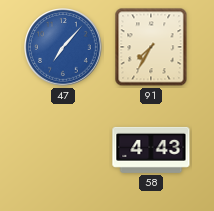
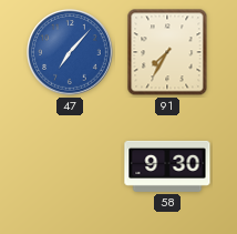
58: 4:43 -> 9:30
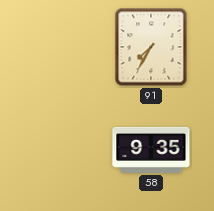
47: 7:07 -> none
58: 9:30 -> 9:35
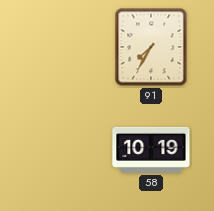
58: 9:35 -> 10:19
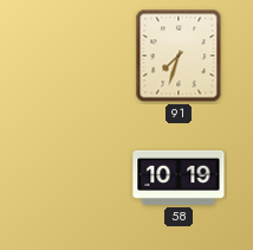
91: 7:35 -> 7:33
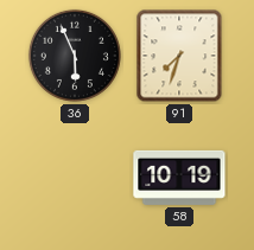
36: none -> 5:56
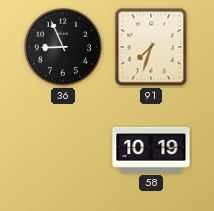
36: 5:56 -> 8:56
